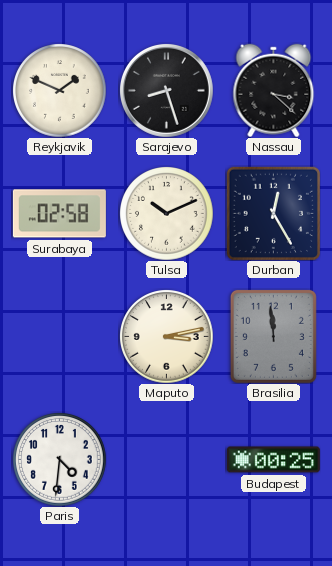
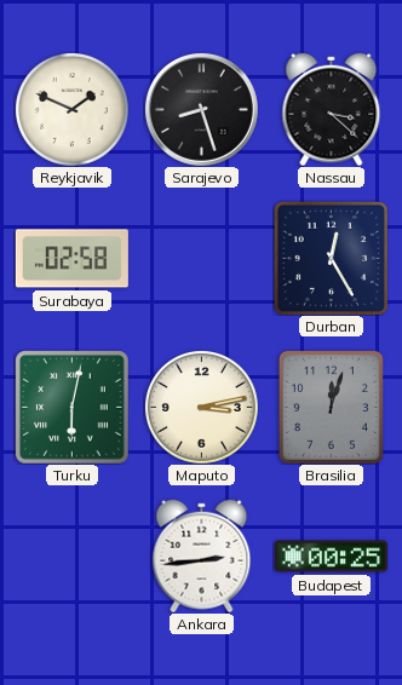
Tulsa: 10:11 -> none
Turku: none -> 6:02
Brasilia: 11:59 -> 12:03
Paris: 4:31 -> none
Ankara: none -> 2:44
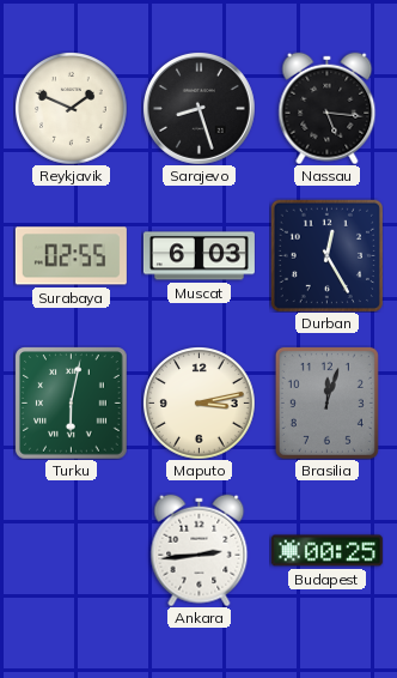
Nassau: 3:22 -> 5:16
Surabaya: 02:58 -> 02:55
Muscat: none -> 6:03
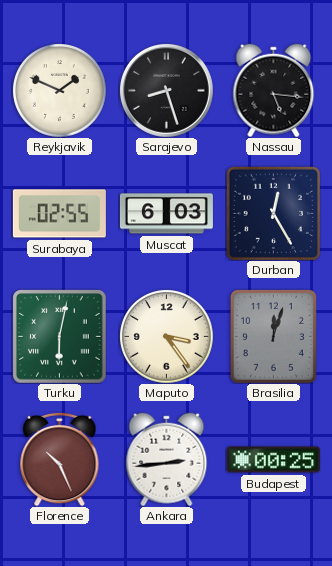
Maputo: 3:13 -> 3:24
Florence: none -> 10:26
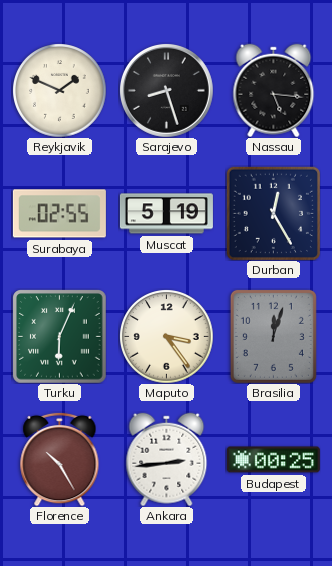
Muscat: 6:03 -> 5:19
Turku: 6:02 -> 6:04
Florence: 10:26 -> 10:25
